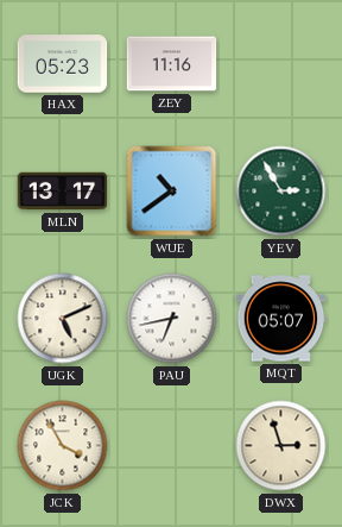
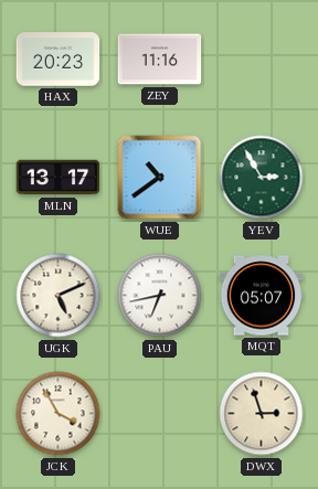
HAX: 05:23 -> 20:23
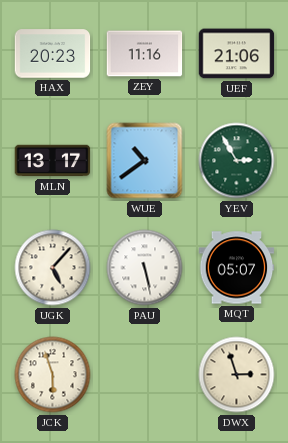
UEF: none -> 21:06
UGK: 5:11 -> 5:07
PAU: 6:43 -> 5:28
JCK: 3:55 -> 5:57
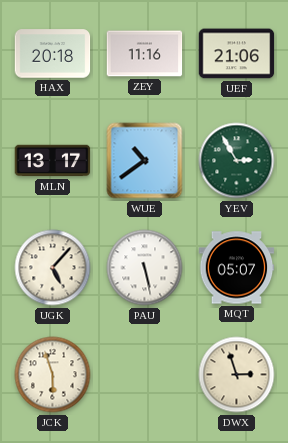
HAX: 20:23 -> 20:18
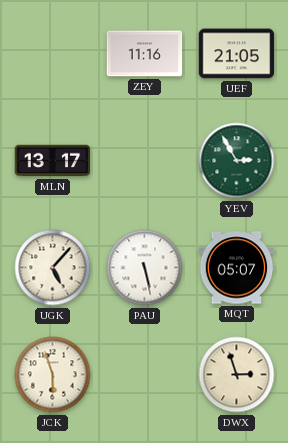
HAX: 20:18 -> none
UEF: 21:06 -> 21:05
WUE: 10:39 -> none
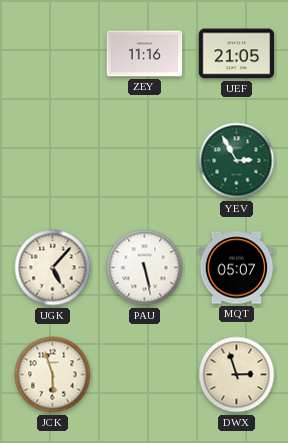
MLN: 13:17 -> none
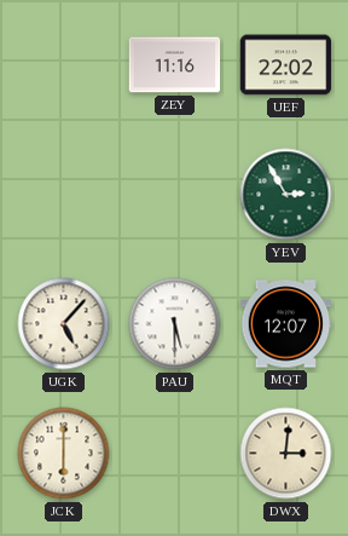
UEF: 21:05 -> 22:02
PAU: 5:28 -> 5:30
MQT: 05:07 -> 12:07
JCK: 5:57 -> 6:00
DWX: 2:57 -> 3:01
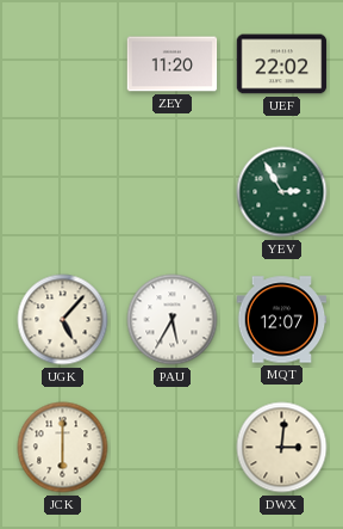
ZEY: 11:16 -> 11:20
PAU: 5:30 -> 5:35
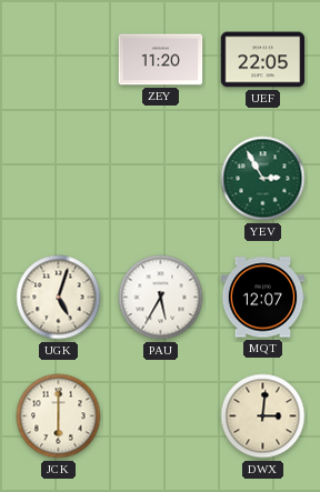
UEF: 22:02 -> 22:05
UGK: 5:07 -> 5:03
